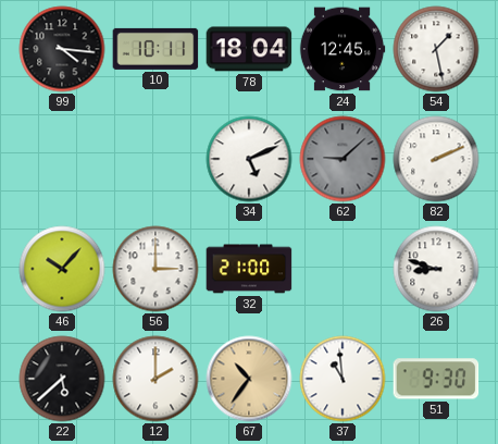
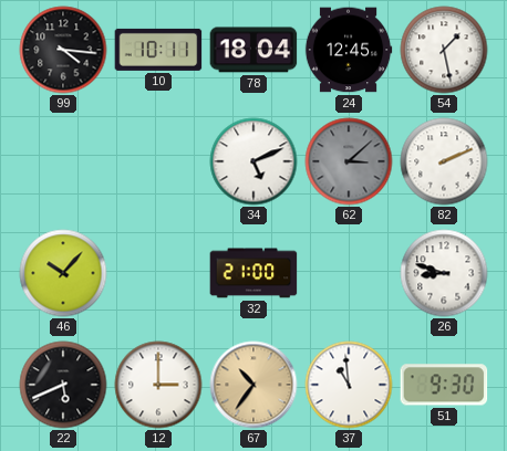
62: 9:08 -> 3:08
56: 3:00 -> none
22: 5:38 -> 5:41
12: 2:00 -> 3:00
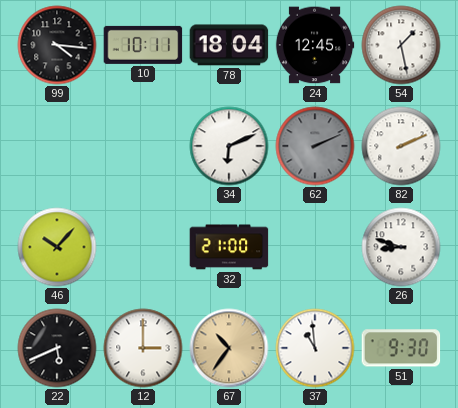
34: 5:11 -> 6:11
62: 3:08 -> 2:11
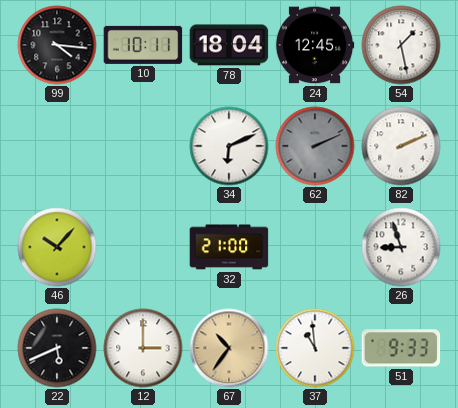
26: 8:48 -> 8:57
51: 9:30 -> 9:33
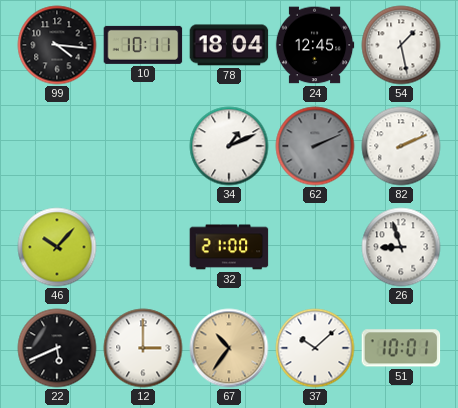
34: 6:11 -> 1:11
37: 10:59 -> 10:08
51: 9:33 -> 10:01
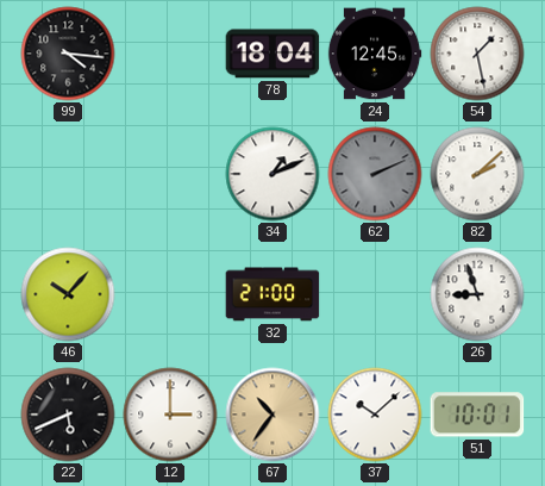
10: 10:11 -> none
82: 2:11 -> 2:08
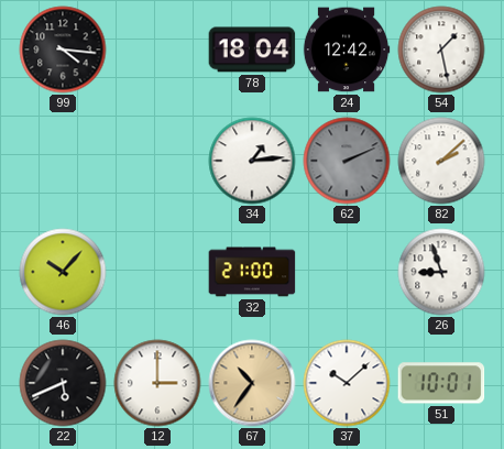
24: 12:45 -> 12:42
34: 1:11 -> 1:14
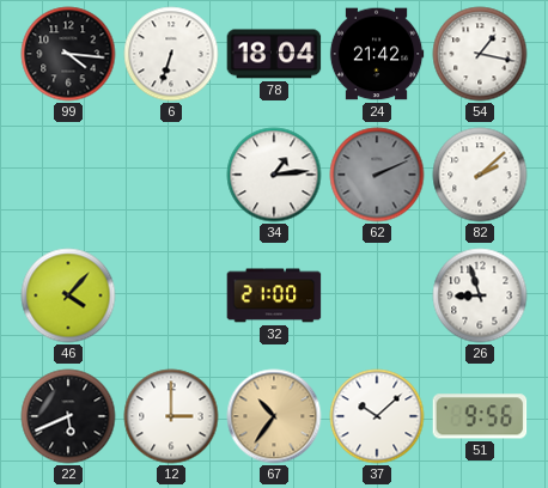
6: none -> 6:33
24: 12:42 -> 21:42
54: 1:28 -> 1:17
46: 10:07 -> 4:07
51: 10:01 -> 9:56
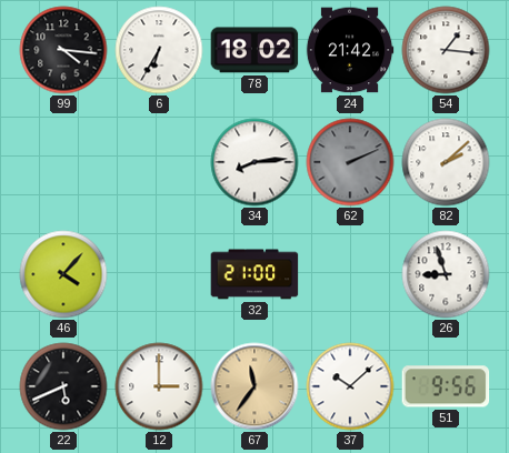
6: 6:33 -> 6:35
78: 18:04 -> 18:02
54: 1:17 -> 1:16
34: 1:14 -> 8:14
67: 10:36 -> 11:36
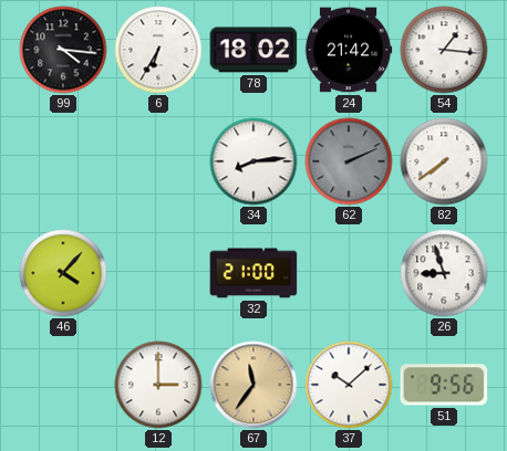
82: 2:08 -> 7:39
22: 5:41 -> none
